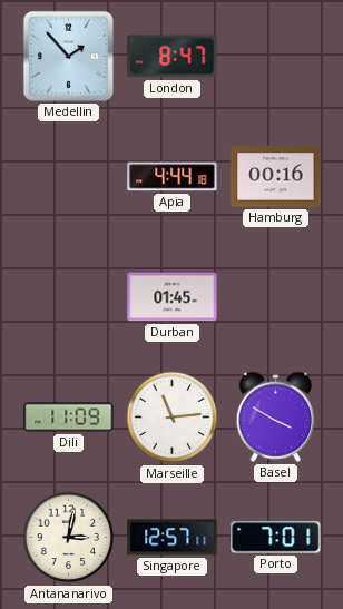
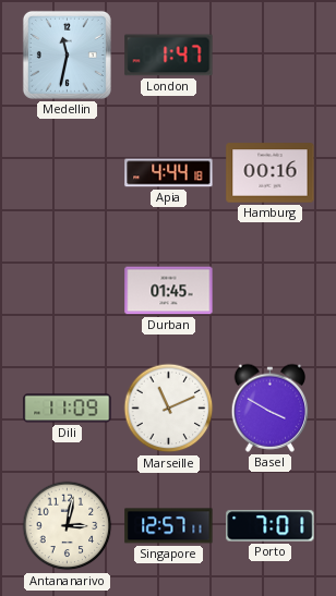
Medellin: 1:53 -> 11:32
London: 8:47 -> 1:47
Marseille: 11:14 -> 11:11
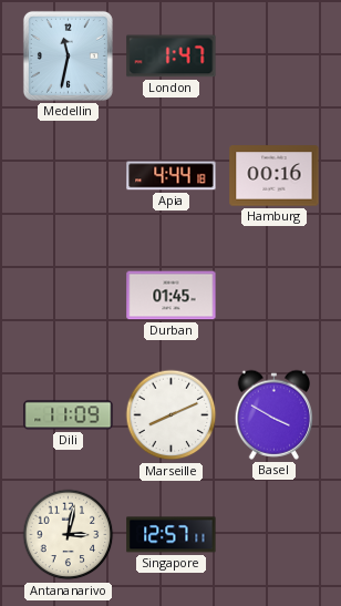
Marseille: 11:11 -> 8:11
Porto: 7:01 -> none
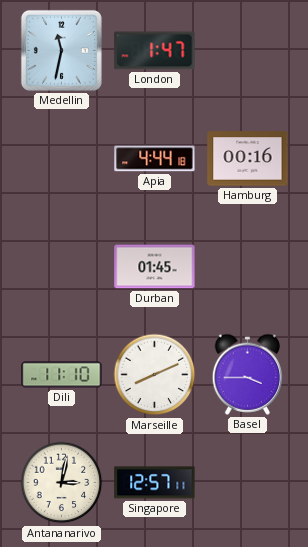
Dili: 11:09 -> 11:10
Basel: 3:50 -> 3:45
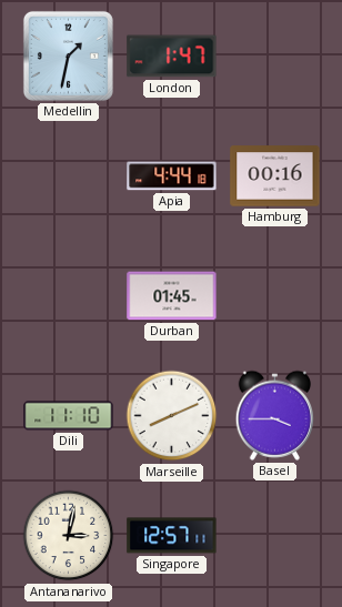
Medellin: 11:32 -> 1:32
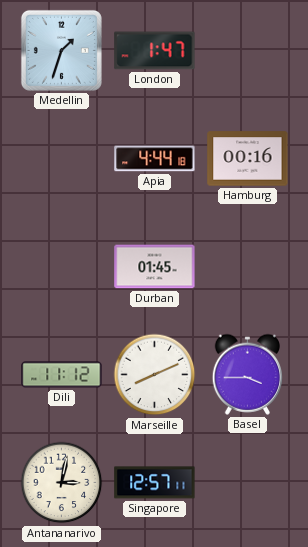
Medellin: 1:32 -> 1:33
Dili: 11:10 -> 11:12
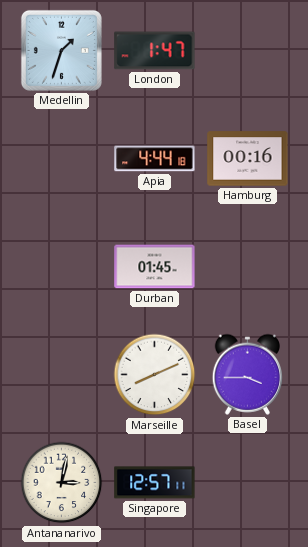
Dili: 11:12 -> none
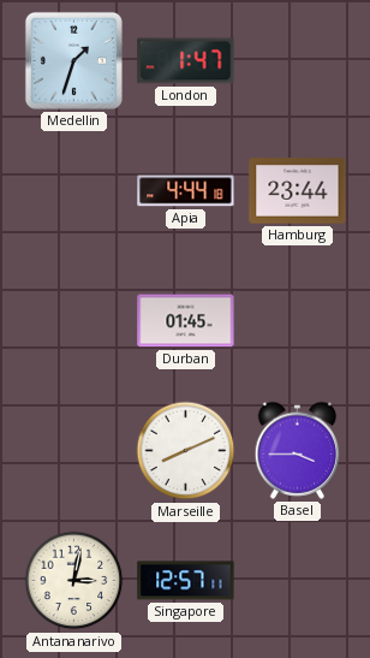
Hamburg: 00:16 -> 23:44
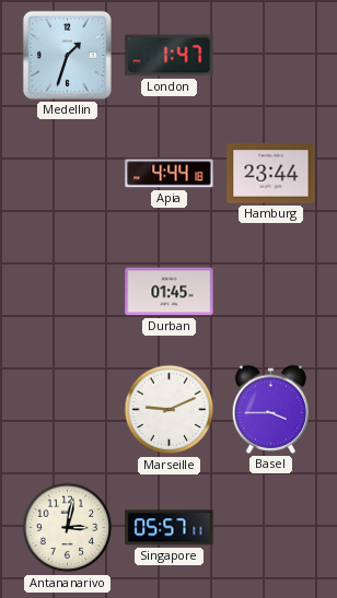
Marseille: 8:11 -> 9:11
Singapore: 12:57 -> 05:57
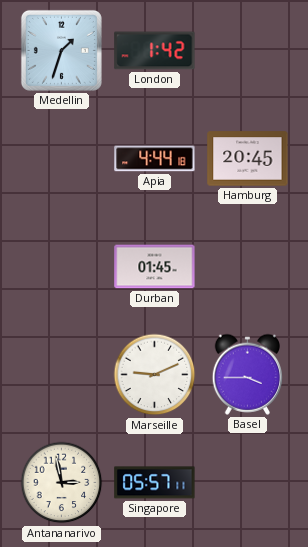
London: 1:47 -> 1:42
Hamburg: 23:44 -> 20:45
Antananarivo: 3:02 -> 2:58
